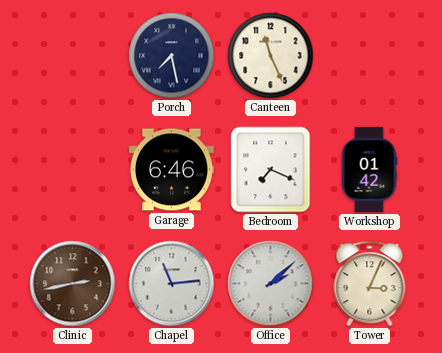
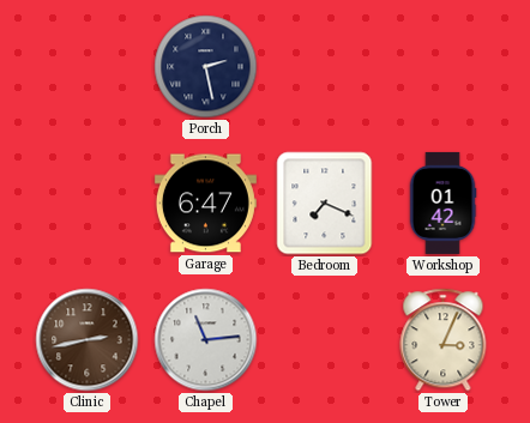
Porch: 7:28 -> 2:28
Canteen: 11:26 -> none
Garage: 6:46 -> 6:47
Office: 2:08 -> none
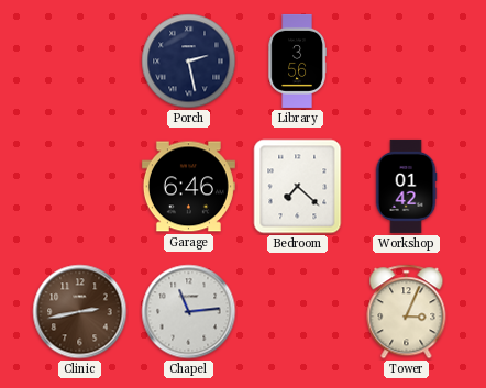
Library: none -> 3:56
Garage: 6:47 -> 6:46
Bedroom: 7:19 -> 7:22
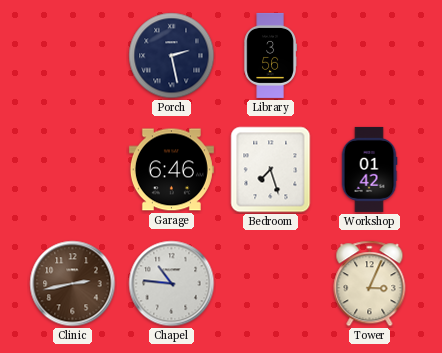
Bedroom: 7:22 -> 7:27
Chapel: 11:14 -> 10:46
